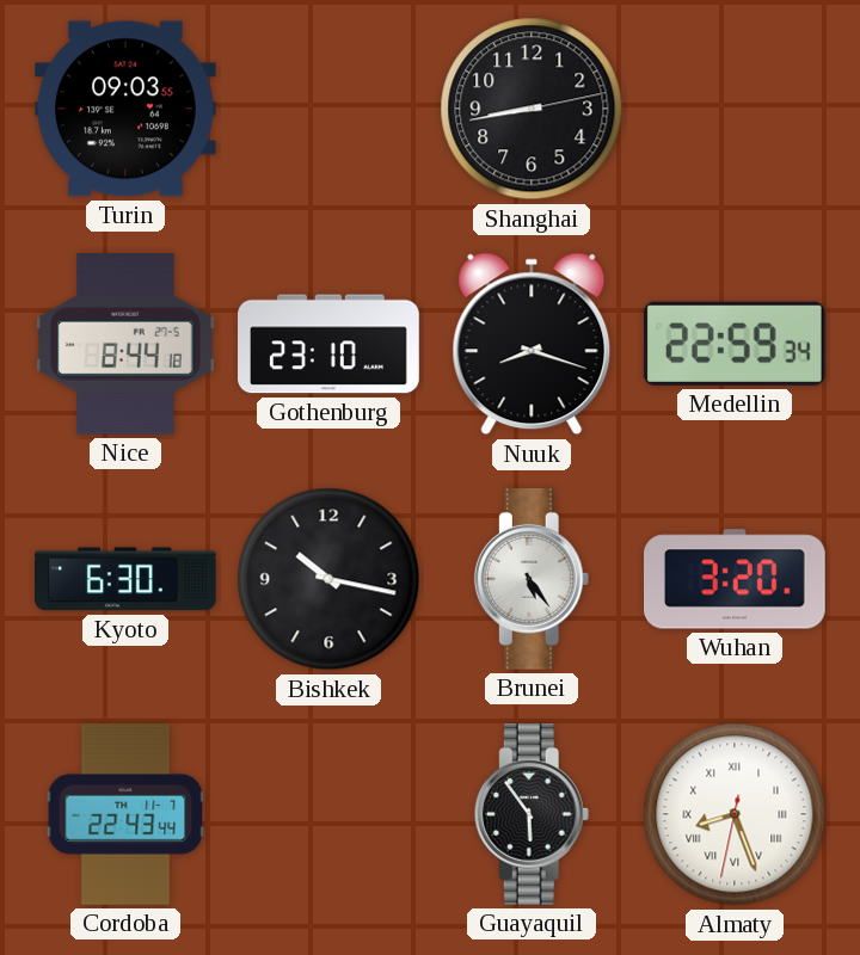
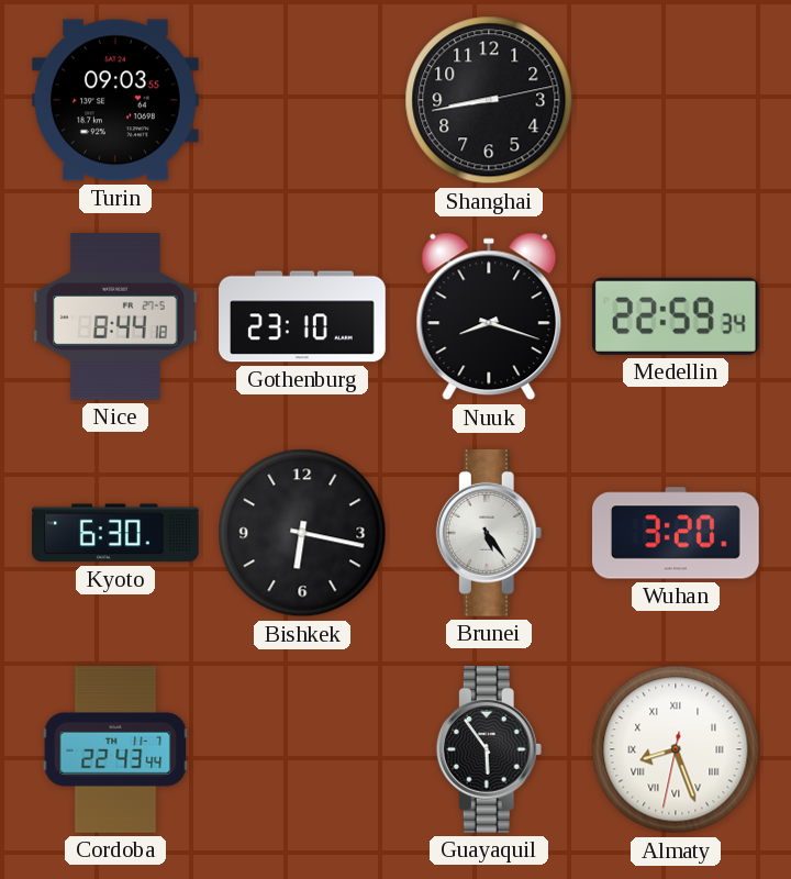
Bishkek: 10:17 -> 6:17
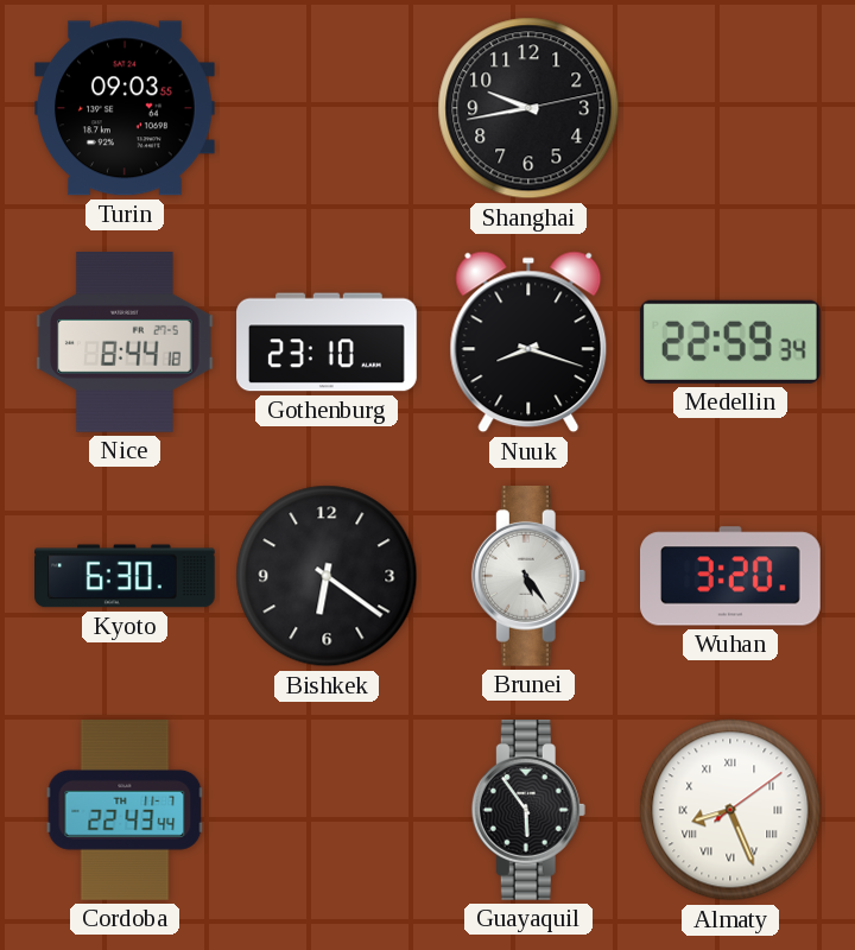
Shanghai: 8:43 -> 9:43
Bishkek: 6:17 -> 6:21
Almaty: 8:26:32 -> 8:26:09
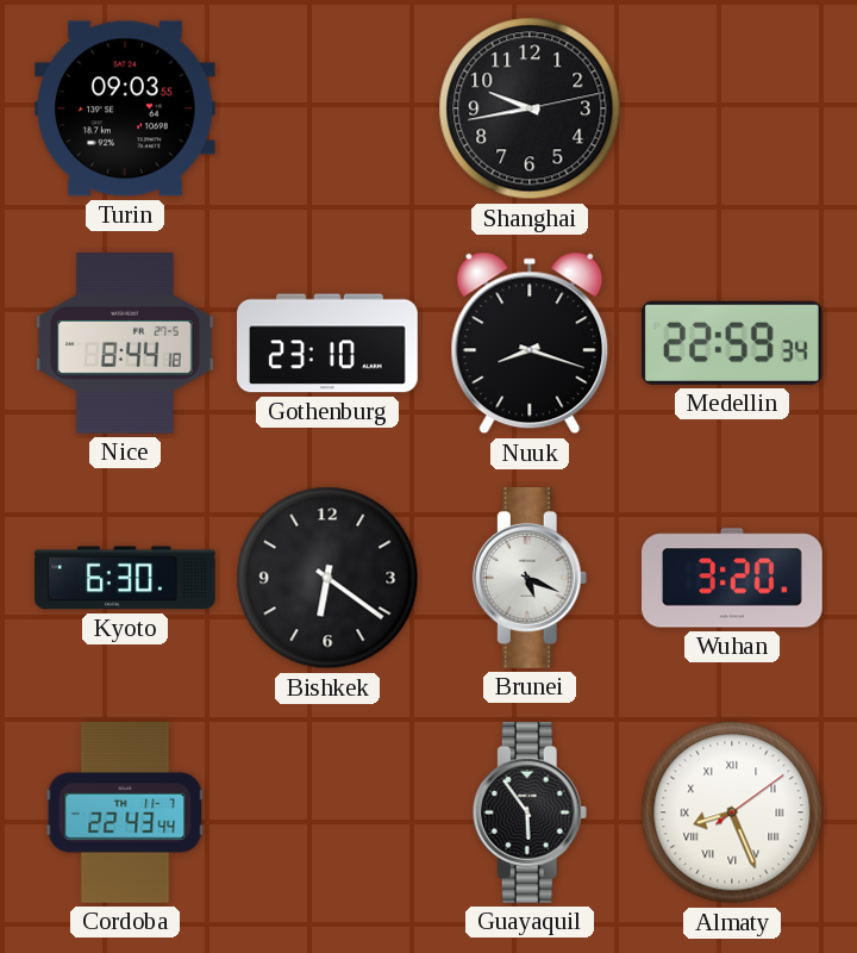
Brunei: 5:24 -> 5:19
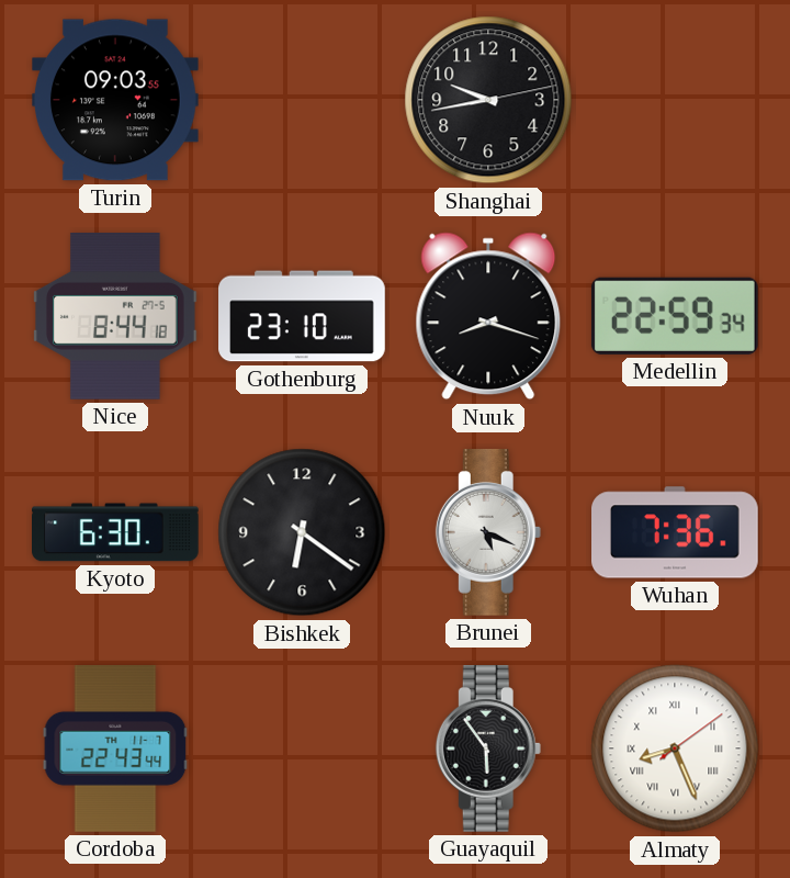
Wuhan: 3:20 -> 7:36
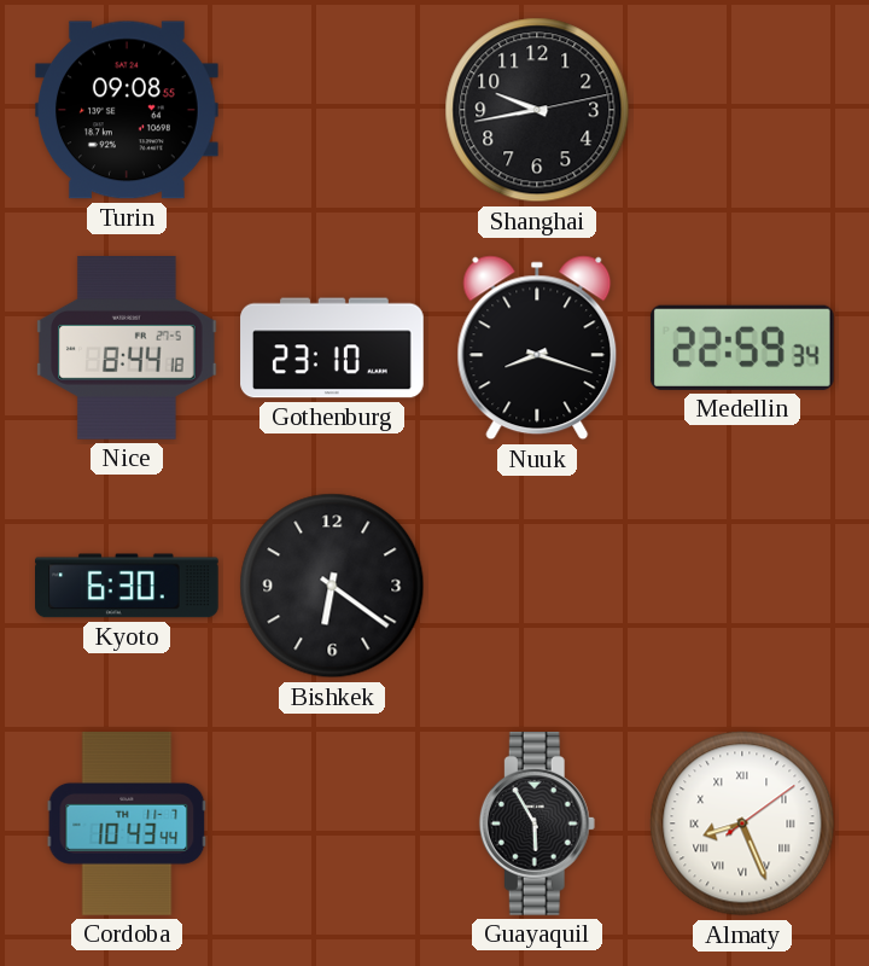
Turin: 09:03 -> 09:08
Brunei: 5:19 -> none
Wuhan: 7:36 -> none
Cordoba: 22:43 -> 10:43
Guayaquil: 5:54 -> 5:55
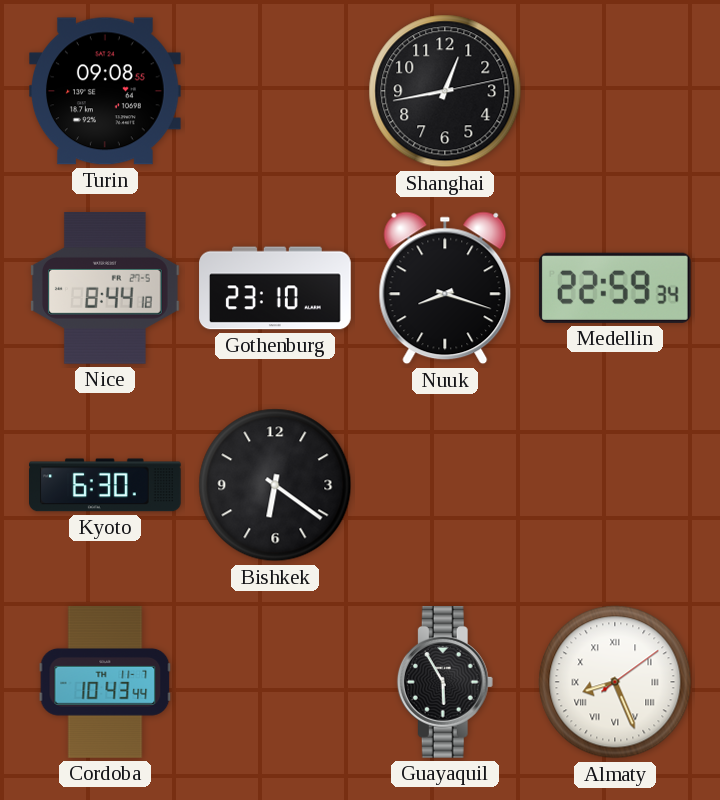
Shanghai: 9:43 -> 12:43
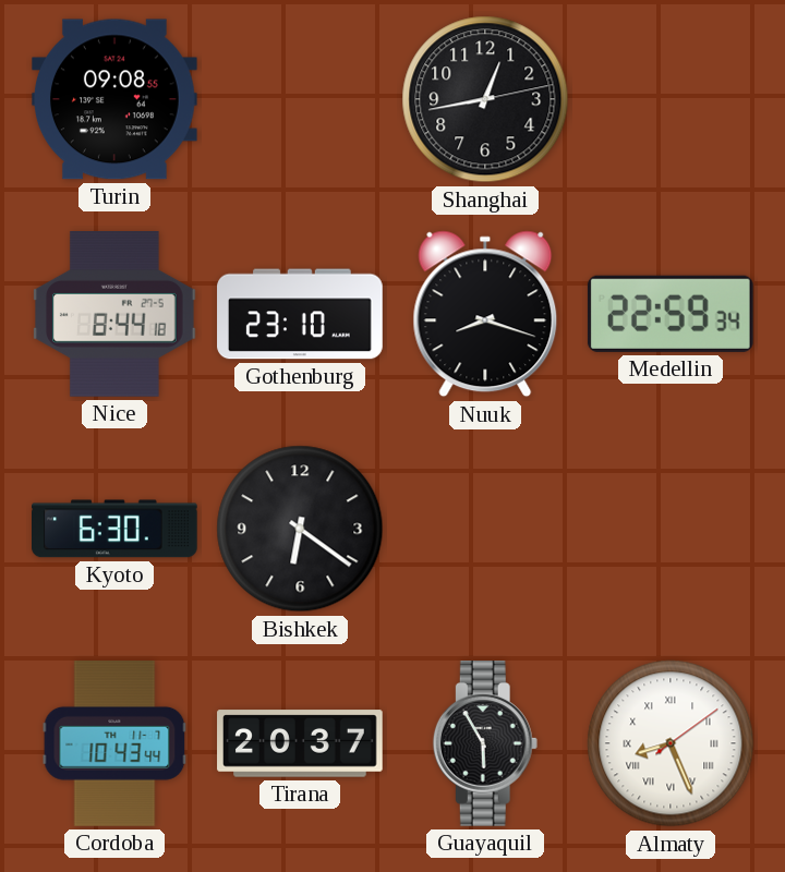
Tirana: none -> 20:37
